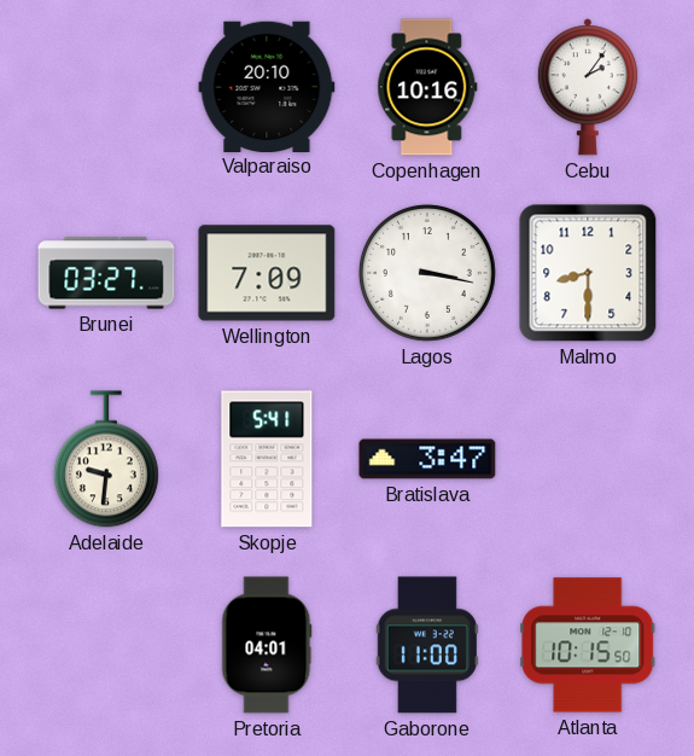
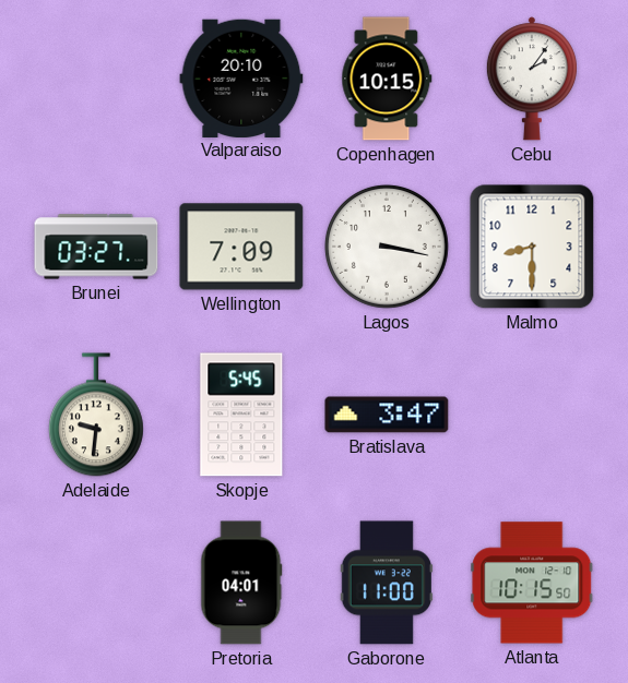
Copenhagen: 10:16 -> 10:15
Skopje: 5:41 -> 5:45
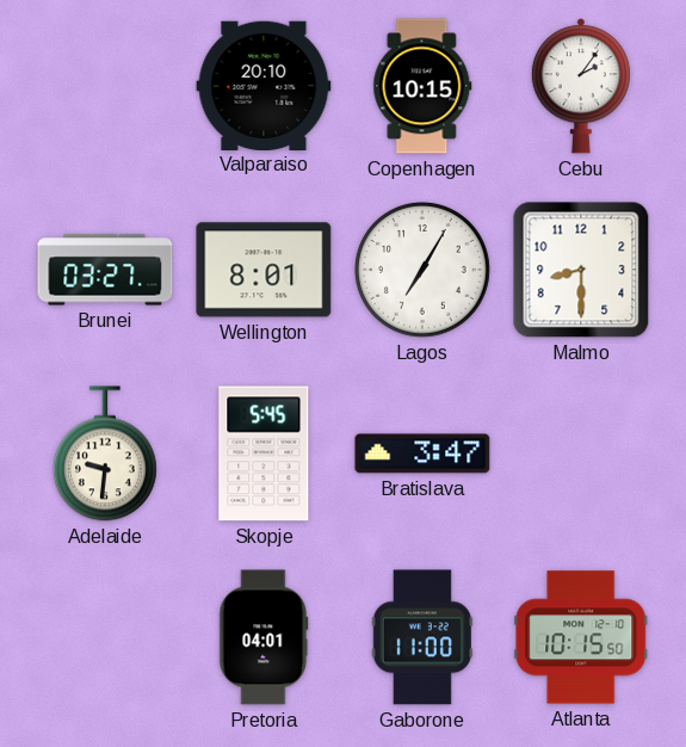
Wellington: 7:09 -> 8:01
Lagos: 3:17 -> 7:05
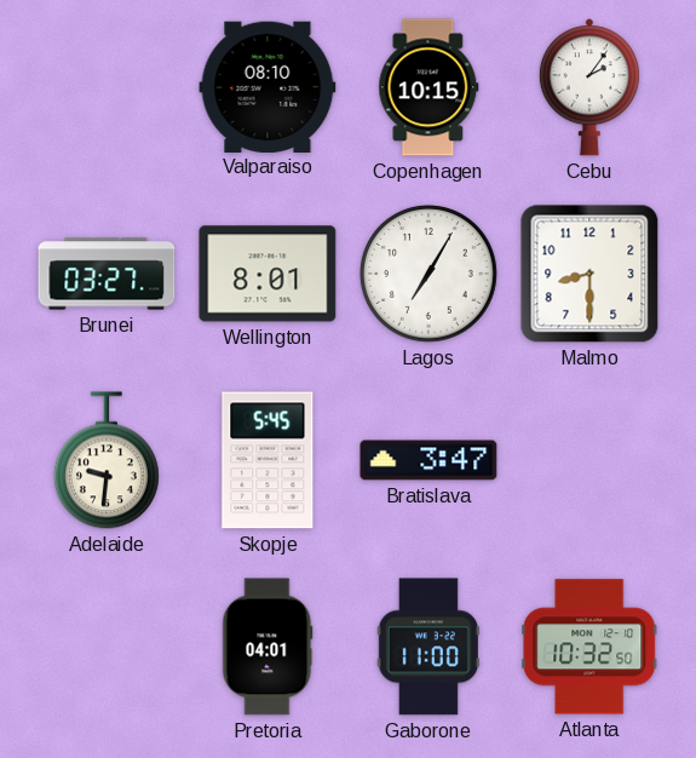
Valparaiso: 20:10 -> 08:10
Atlanta: 10:15 -> 10:32
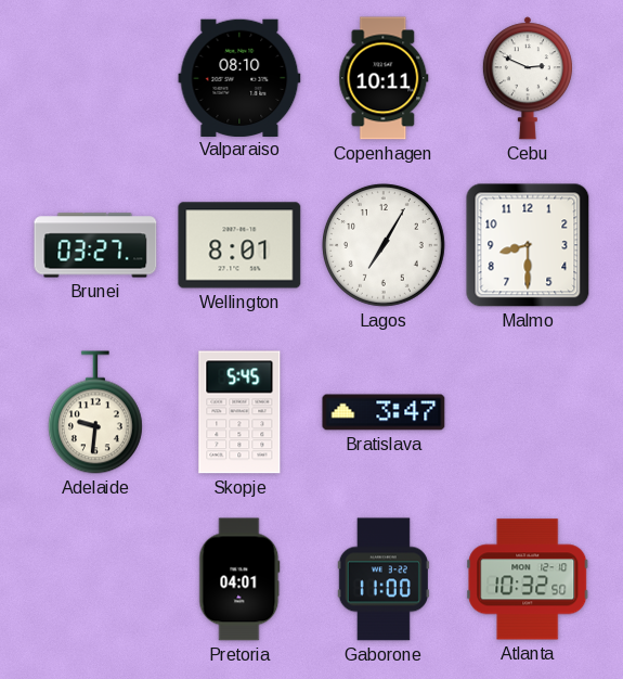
Copenhagen: 10:15 -> 10:11
Cebu: 2:06 -> 2:49
